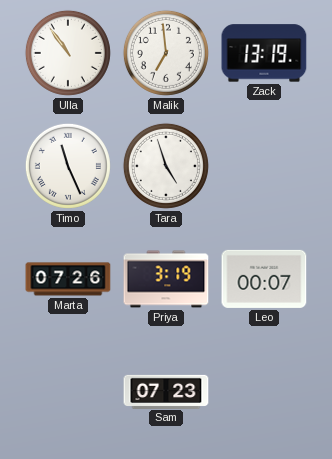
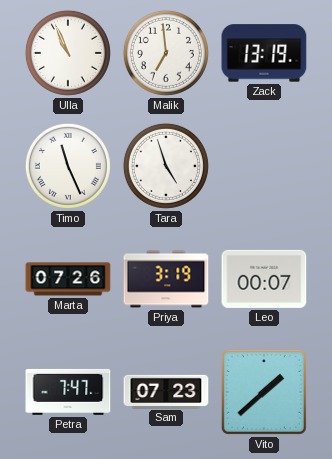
Ulla: 10:54 -> 10:56
Petra: none -> 7:47
Vito: none -> 1:38
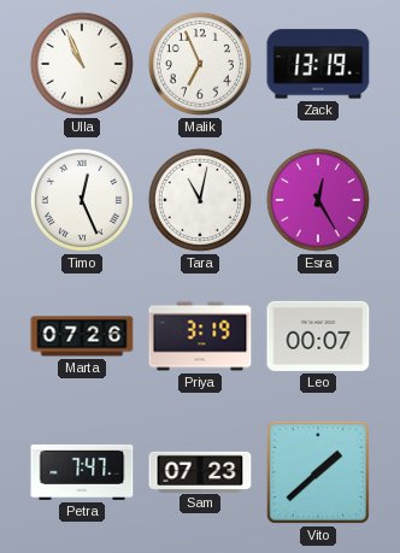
Malik: 6:59 -> 6:56
Timo: 11:26 -> 12:26
Tara: 4:57 -> 11:02
Esra: none -> 12:25
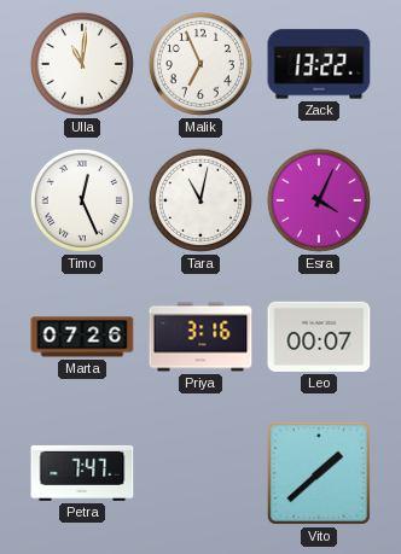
Ulla: 10:56 -> 11:01
Zack: 13:19 -> 13:22
Esra: 12:25 -> 4:04
Priya: 3:19 -> 3:16
Sam: 07:23 -> none
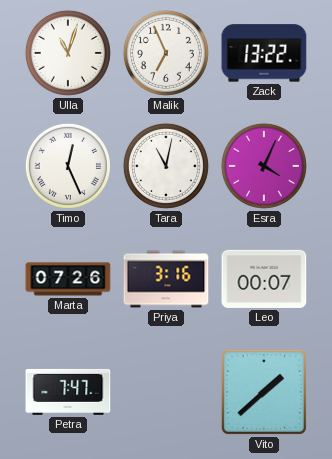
Ulla: 11:01 -> 11:03
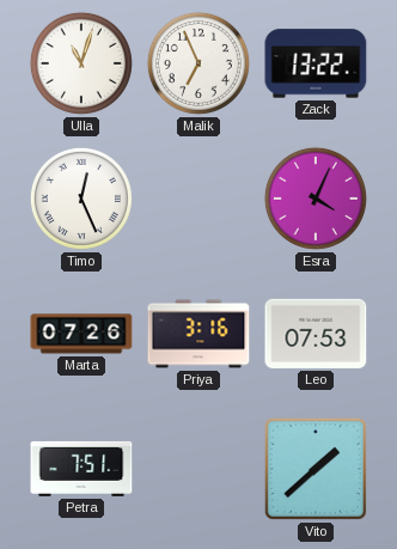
Tara: 11:02 -> none
Leo: 00:07 -> 07:53
Petra: 7:47 -> 7:51
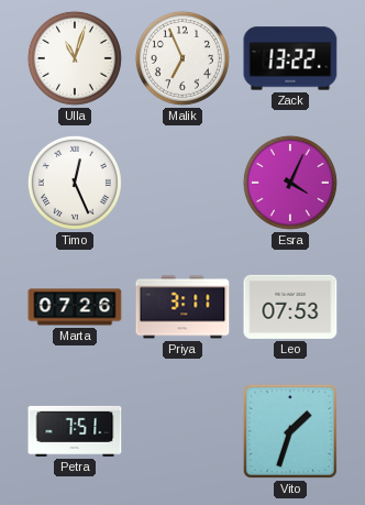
Priya: 3:16 -> 3:11
Vito: 1:38 -> 1:33
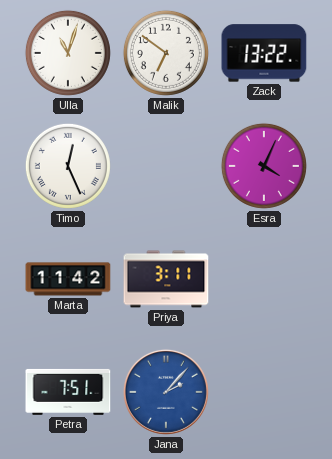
Malik: 6:56 -> 6:51
Marta: 07:26 -> 11:42
Leo: 07:53 -> none
Jana: none -> 2:07
Vito: 1:33 -> none
